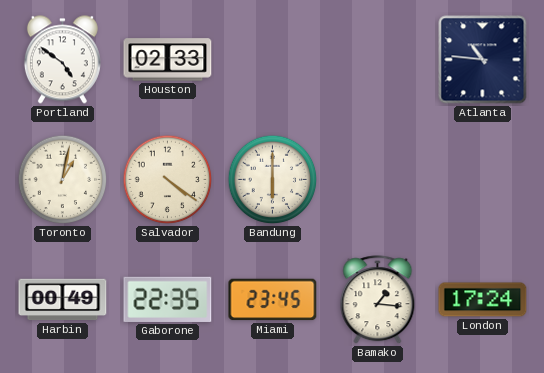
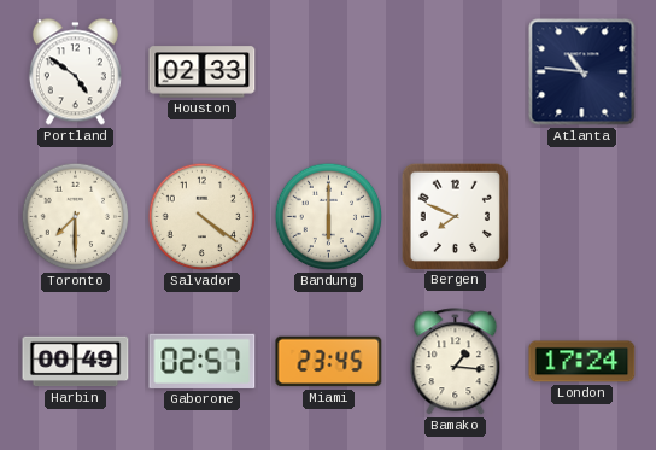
Toronto: 1:02 -> 7:30
Bergen: none -> 7:49
Gaborone: 22:35 -> 02:57
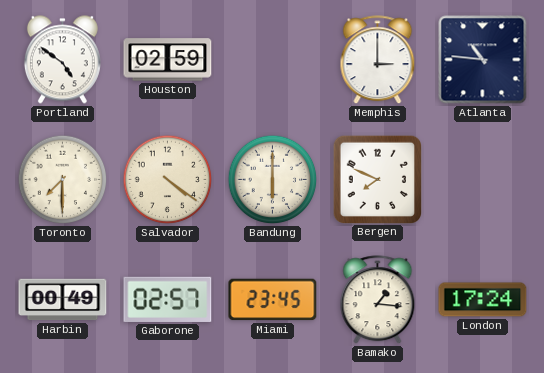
Houston: 02:33 -> 02:59
Memphis: none -> 3:00
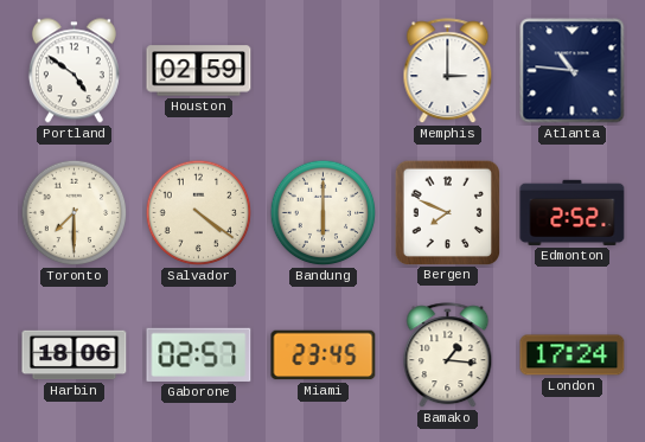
Edmonton: none -> 2:52
Harbin: 00:49 -> 18:06
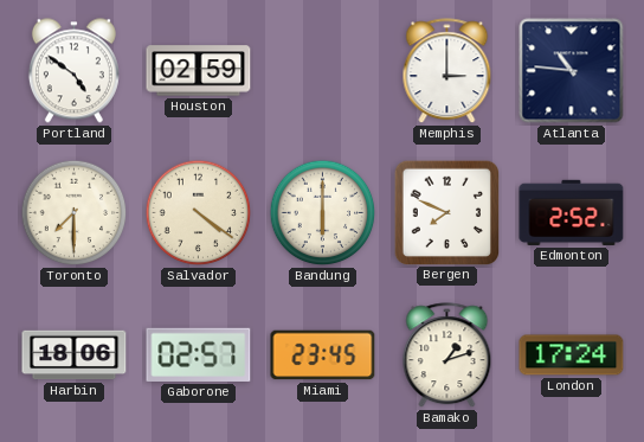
Bamako: 1:16 -> 1:12
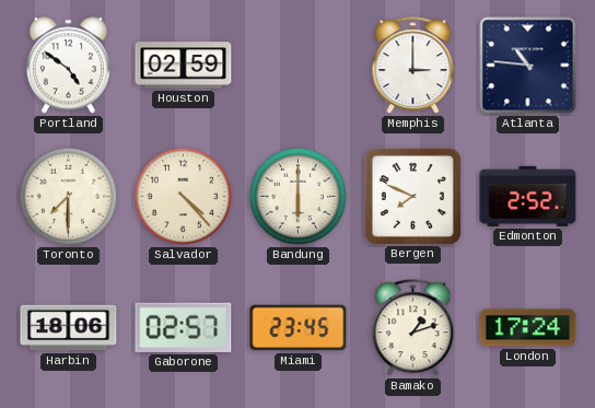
Salvador: 4:21 -> 4:23
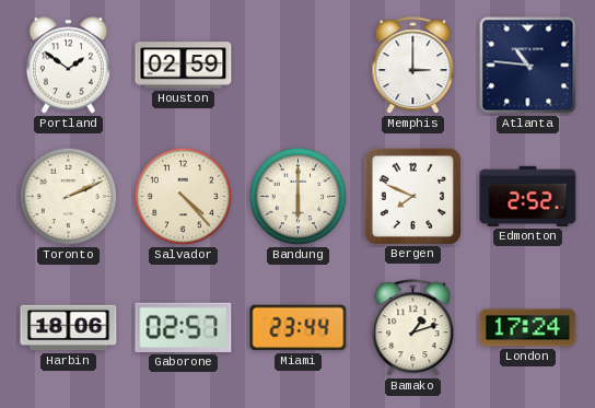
Portland: 4:51 -> 1:51
Toronto: 7:30 -> 2:11
Miami: 23:45 -> 23:44
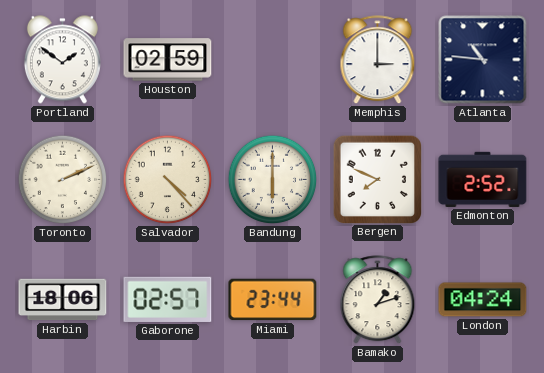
London: 17:24 -> 04:24
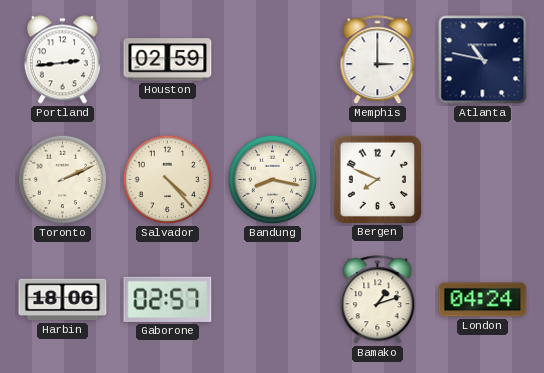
Portland: 1:51 -> 2:44
Atlanta: 10:46 -> 10:47
Bandung: 6:00 -> 8:17
Edmonton: 2:52 -> none
Miami: 23:44 -> none
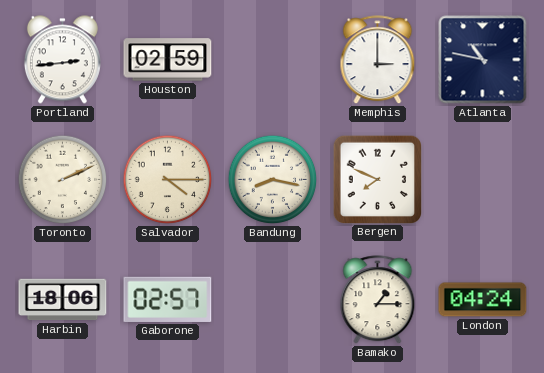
Salvador: 4:23 -> 4:15
Bamako: 1:12 -> 1:15
